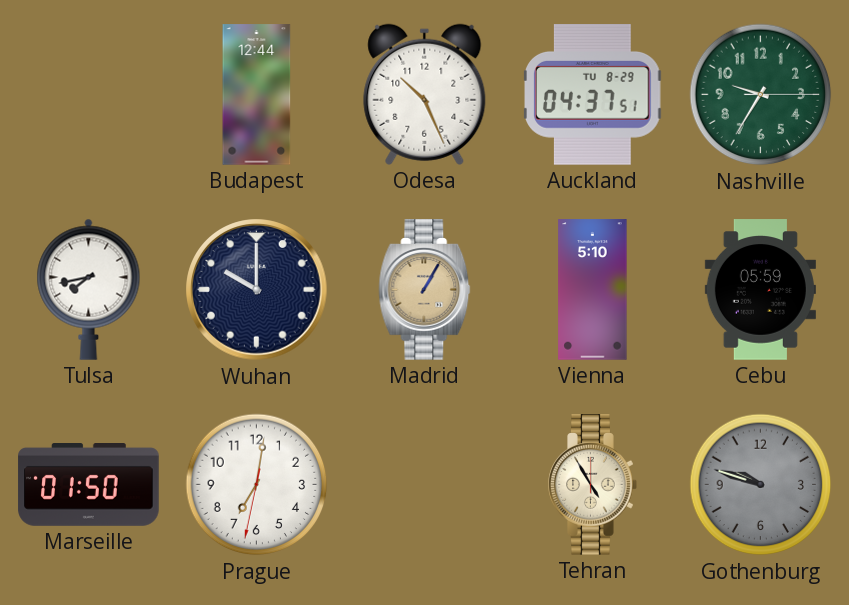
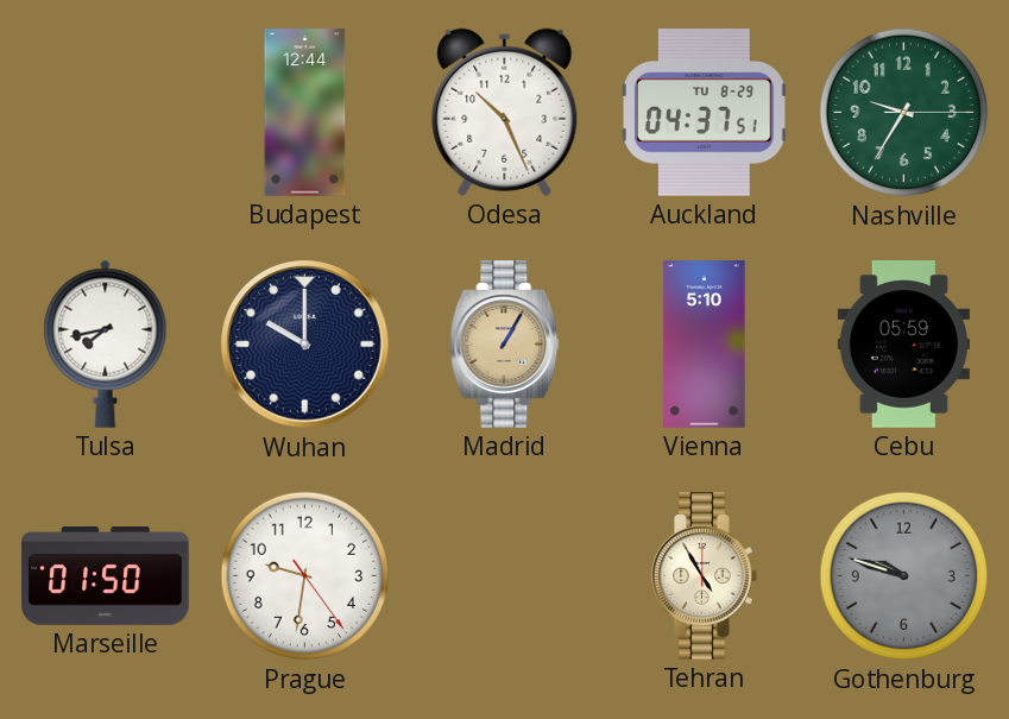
Prague: 7:01 -> 9:31
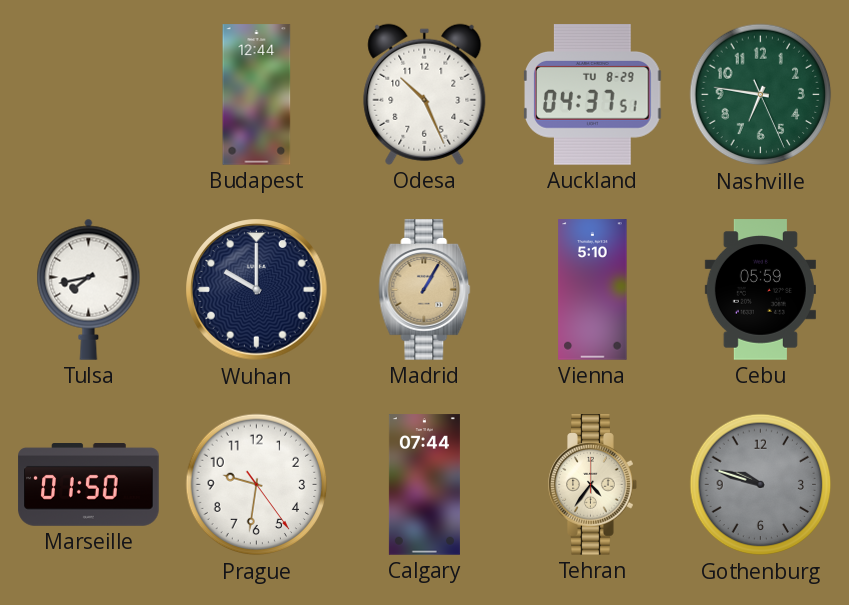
Nashville: 9:35 -> 6:46
Calgary: none -> 07:44
Tehran: 4:55 -> 4:36
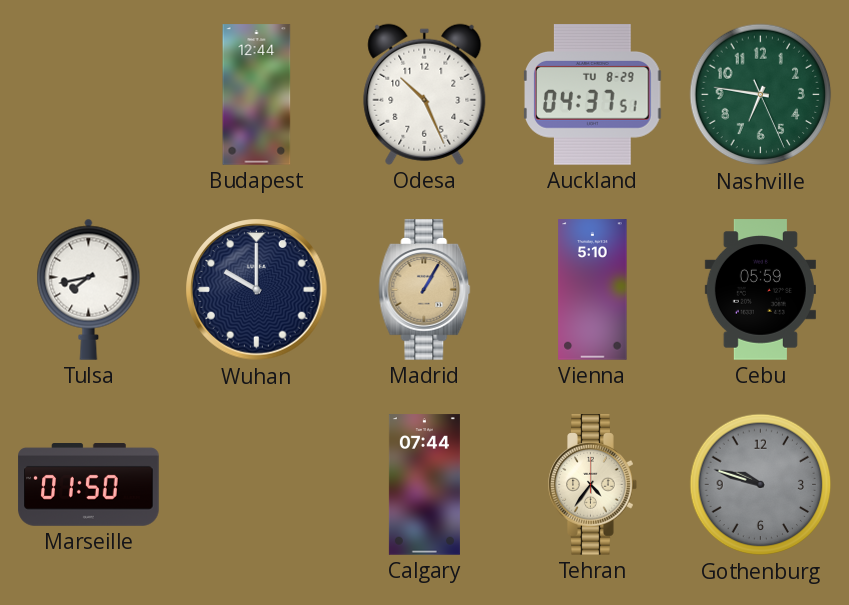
Prague: 9:31 -> none
